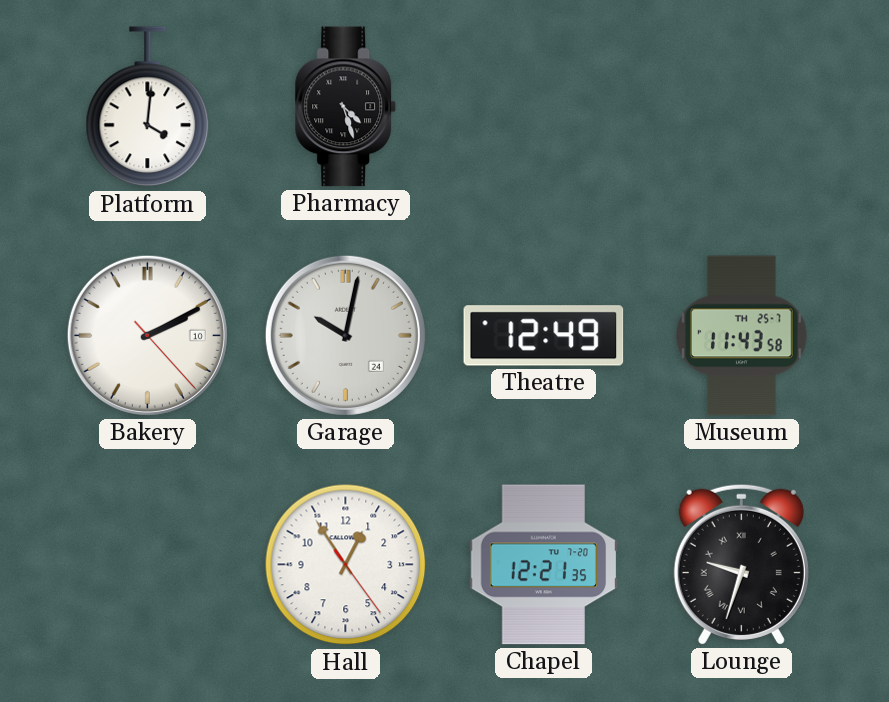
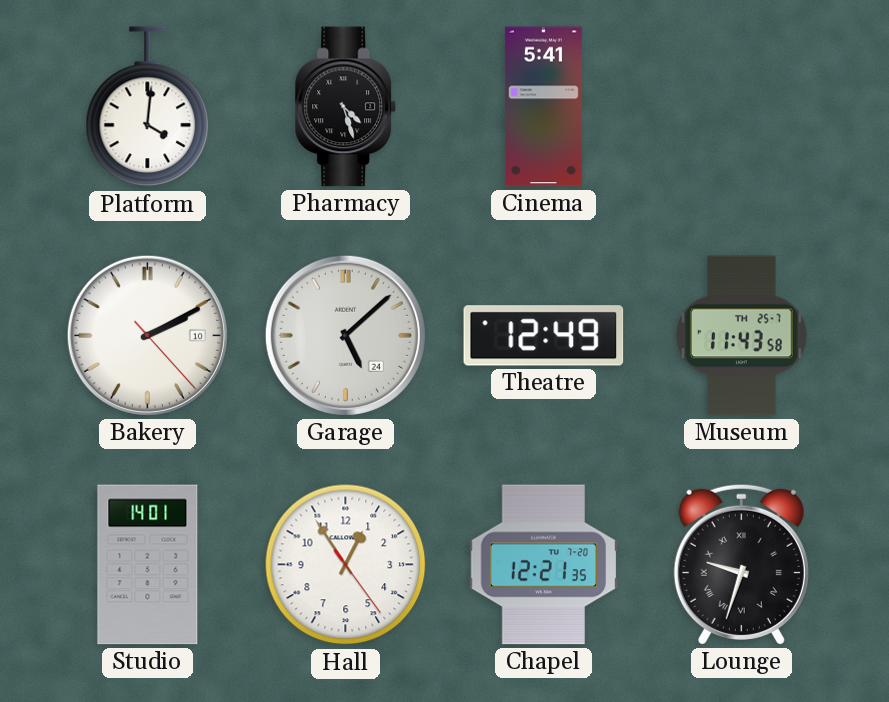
Cinema: none -> 5:41
Garage: 10:02 -> 5:08
Studio: none -> 14:01
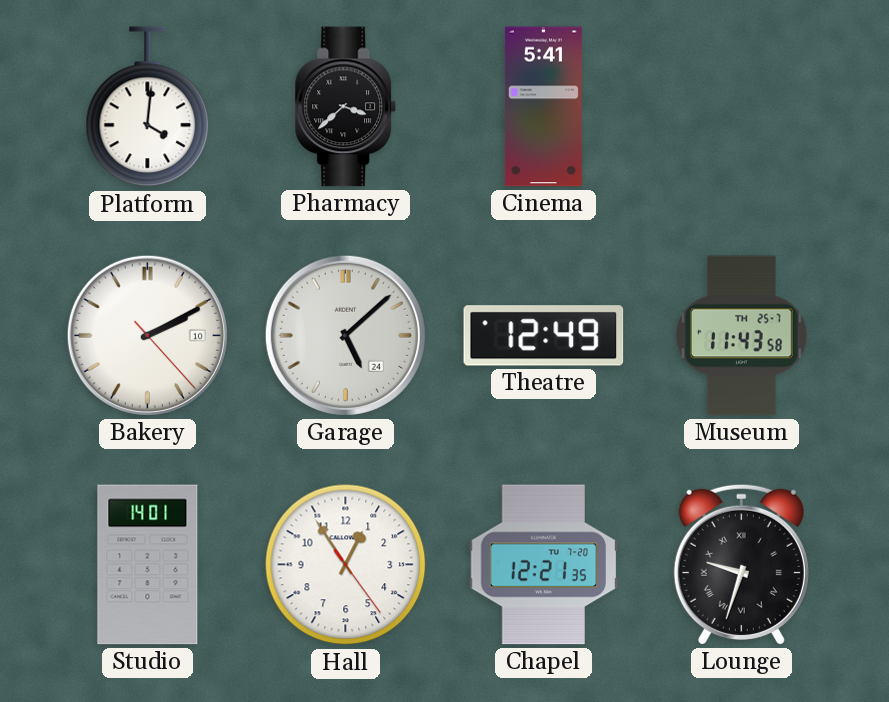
Pharmacy: 4:27 -> 3:38
